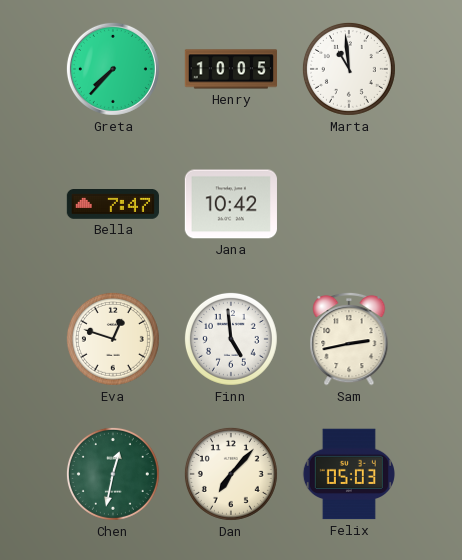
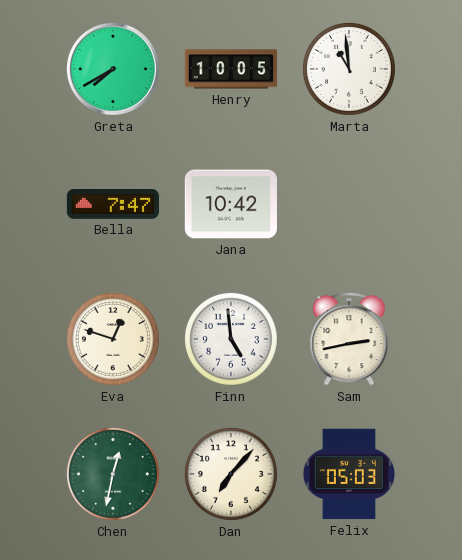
Greta: 7:37 -> 7:40
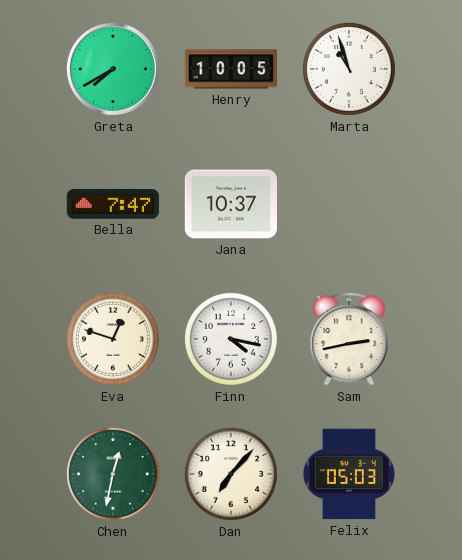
Marta: 10:59 -> 10:57
Jana: 10:42 -> 10:37
Finn: 4:59 -> 4:17
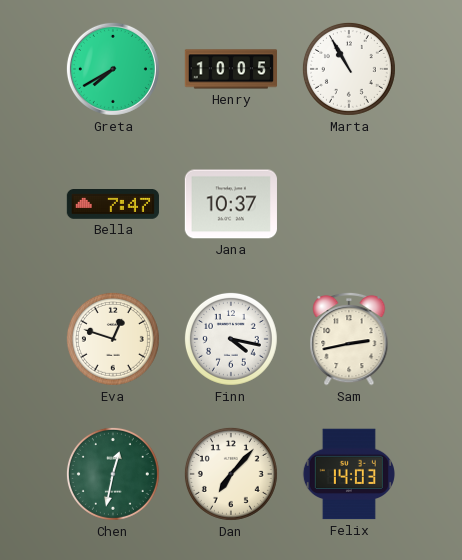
Marta: 10:57 -> 10:55
Felix: 05:03 -> 14:03
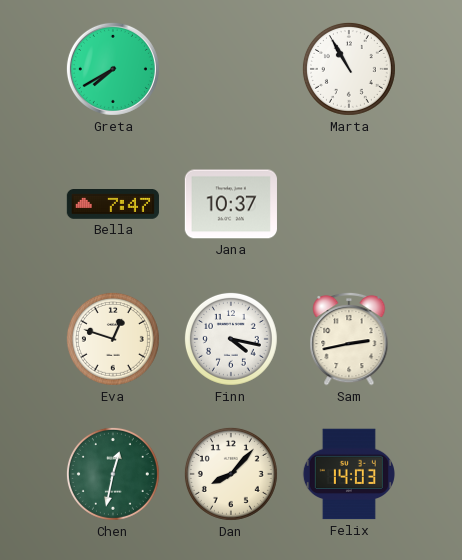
Henry: 10:05 -> none
Dan: 7:07 -> 8:07
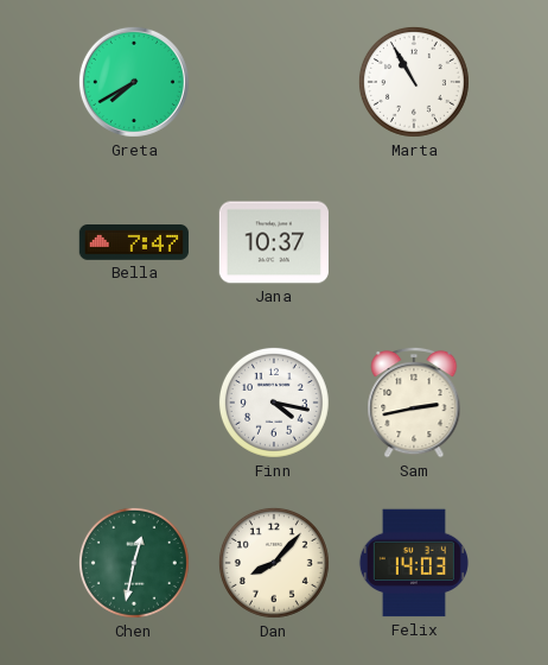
Eva: 12:48 -> none
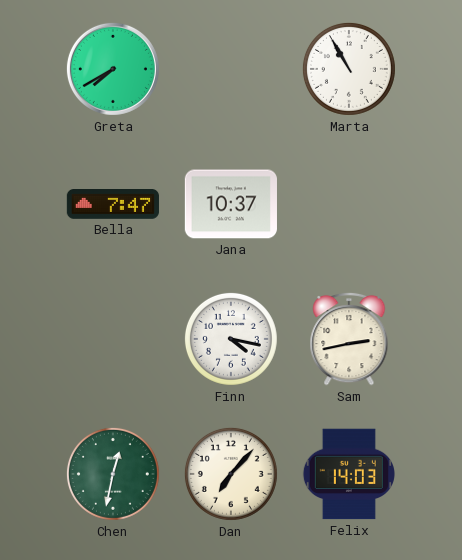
Dan: 8:07 -> 7:07
